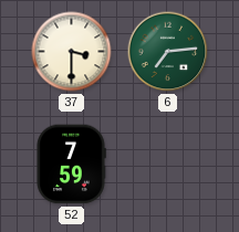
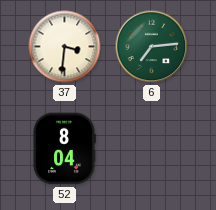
37: 3:30 -> 3:31
52: 7:59 -> 8:04
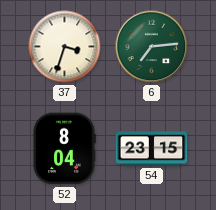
37: 3:31 -> 3:33
54: none -> 23:15
